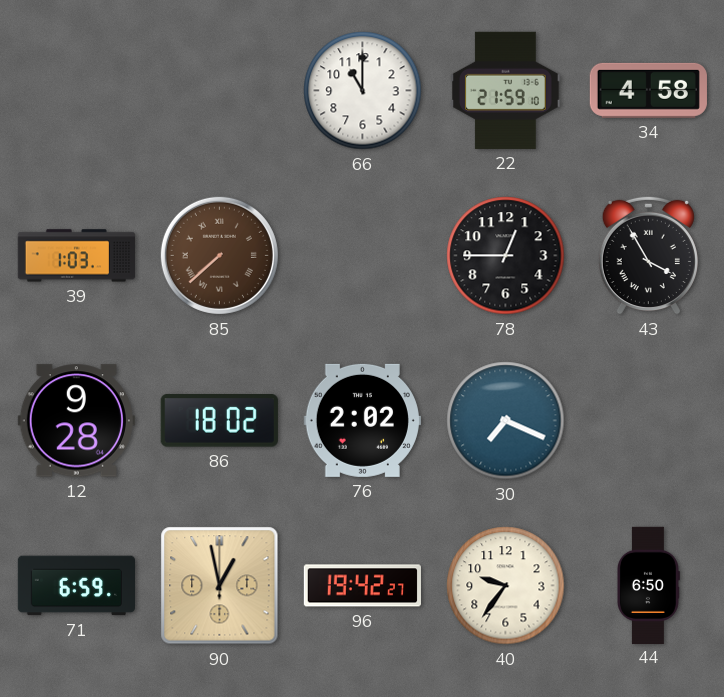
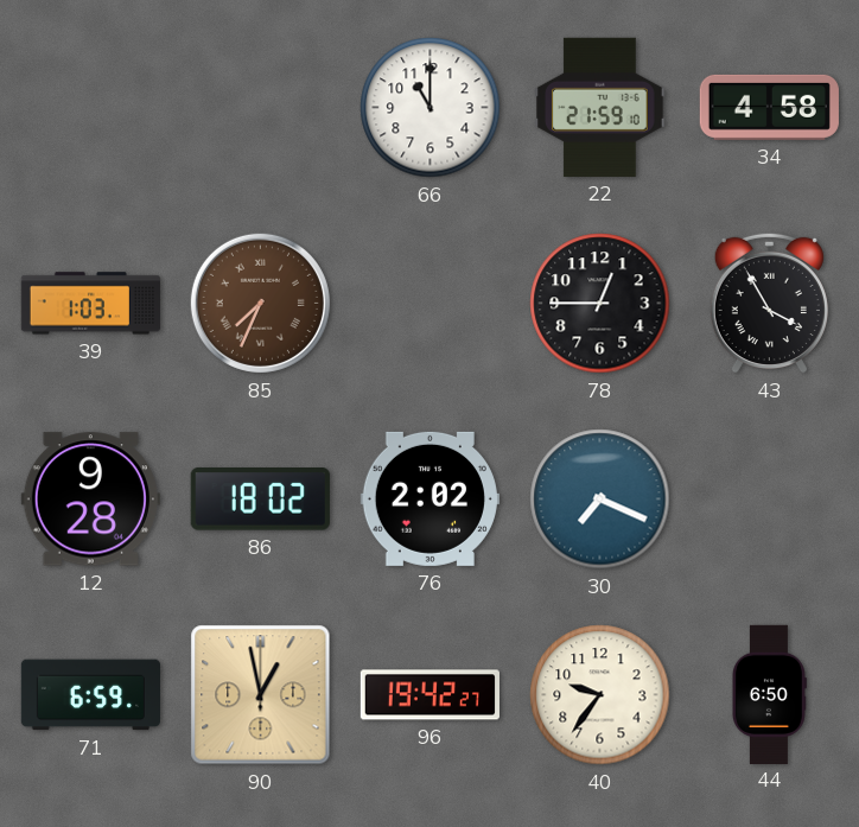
85: 7:38 -> 7:34
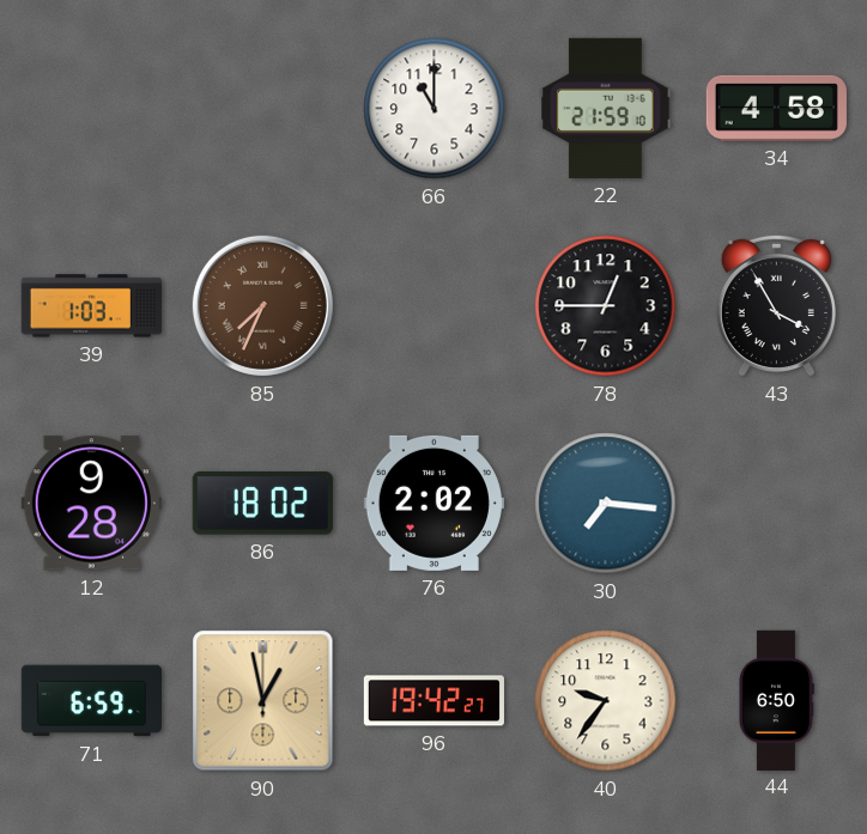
30: 7:19 -> 7:16
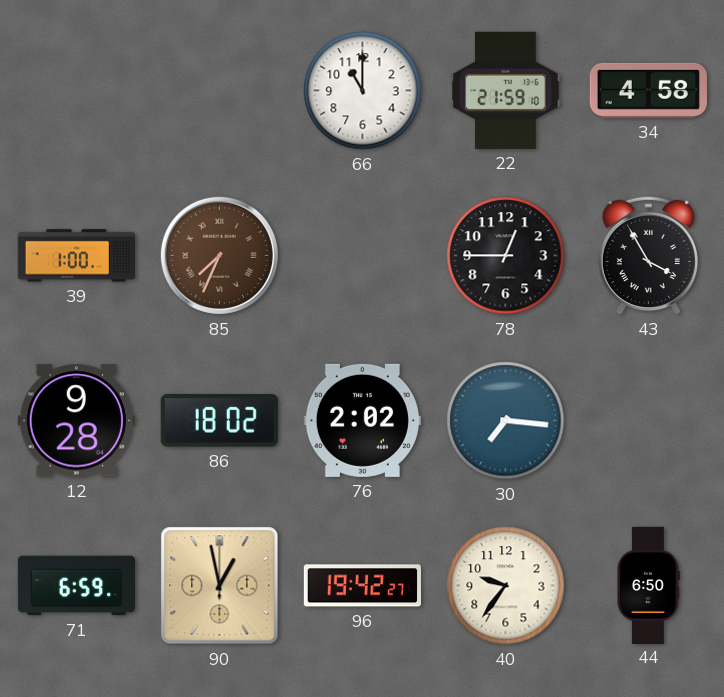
39: 1:03 -> 1:00
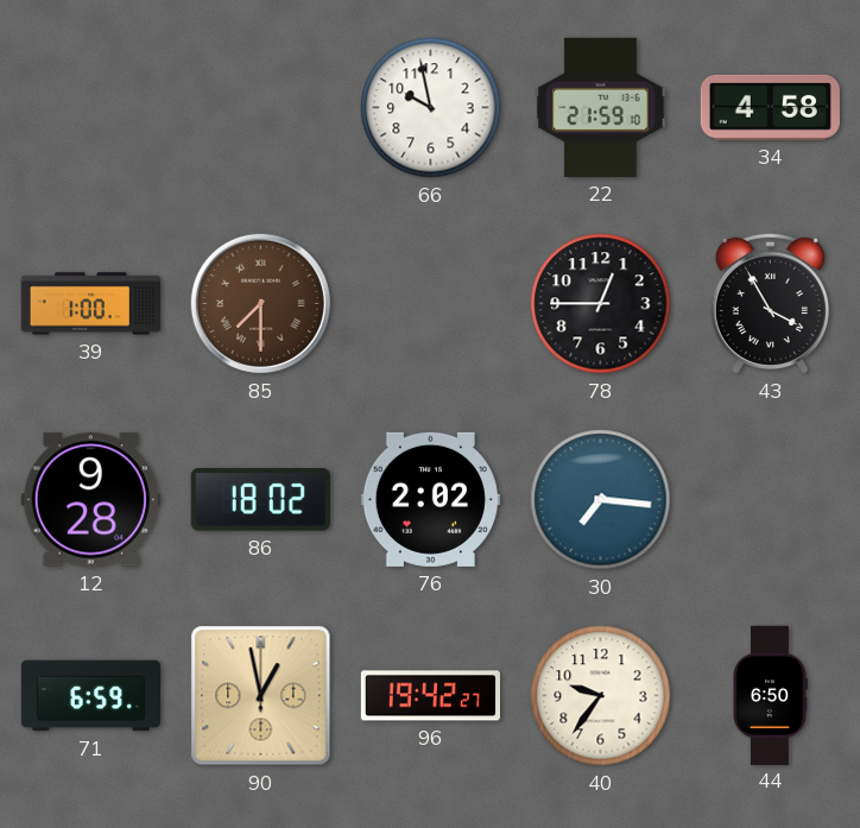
66: 11:00 -> 9:58
85: 7:34 -> 7:30
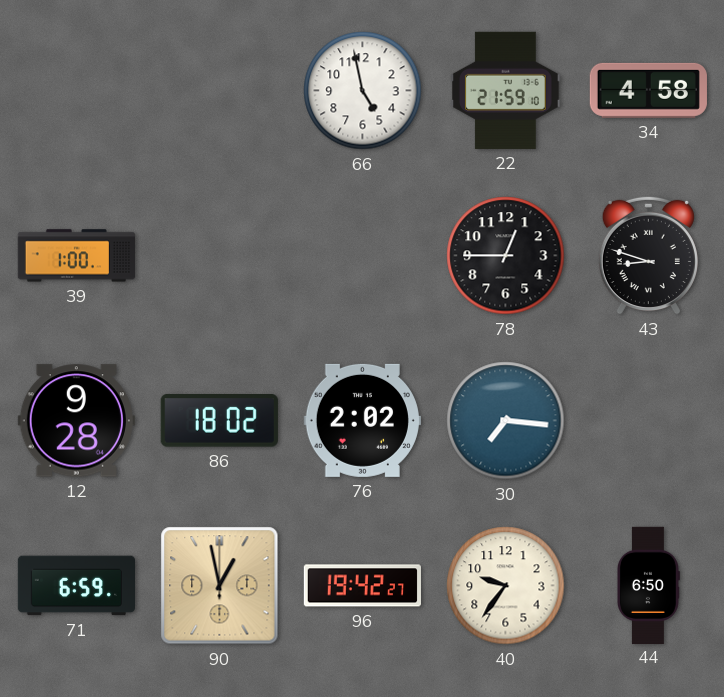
66: 9:58 -> 4:58
85: 7:30 -> none
43: 3:55 -> 8:48
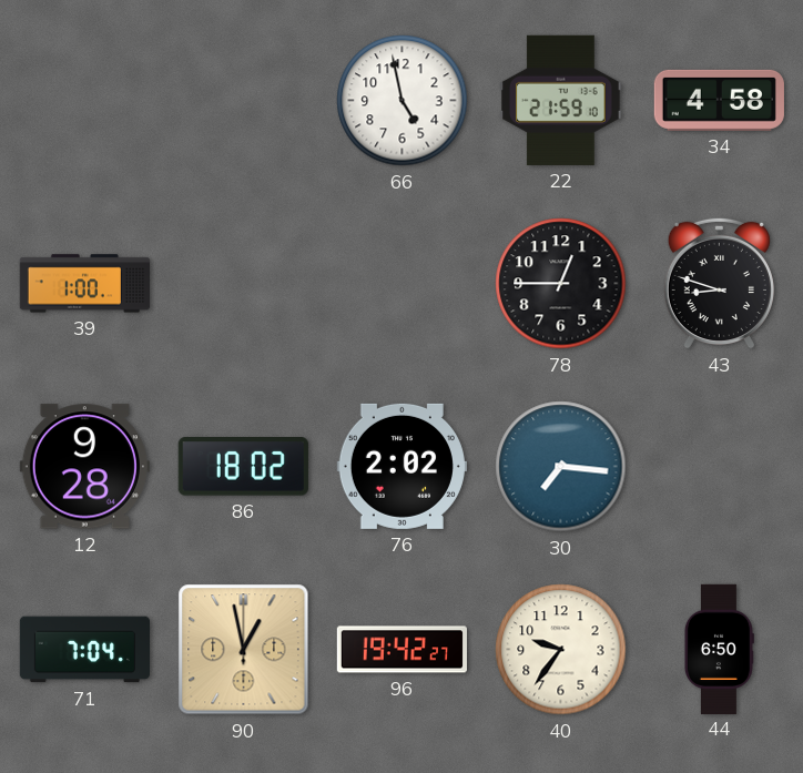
71: 6:59 -> 7:04
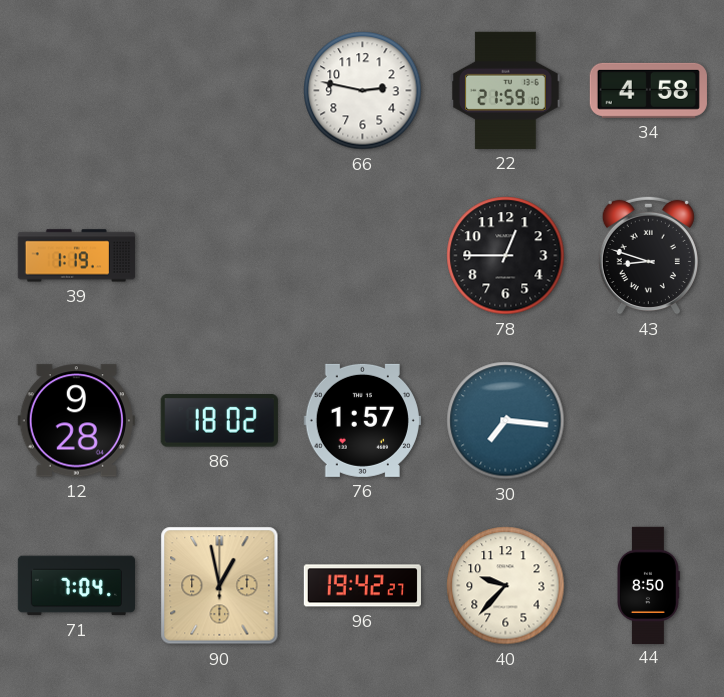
66: 4:58 -> 2:47
39: 1:00 -> 1:19
76: 2:02 -> 1:57
40: 9:36 -> 9:37
44: 6:50 -> 8:50
